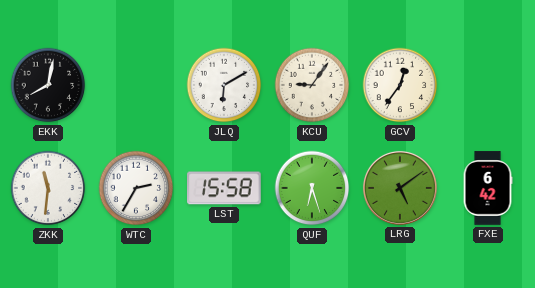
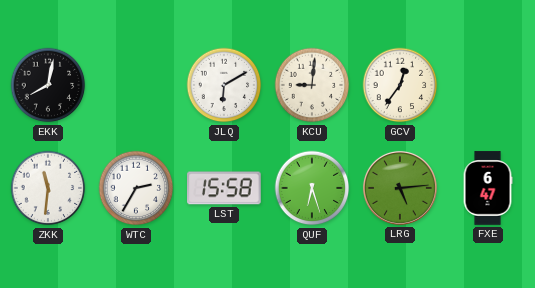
KCU: 9:06 -> 9:01
LRG: 5:09 -> 5:14
FXE: 6:42 -> 6:47
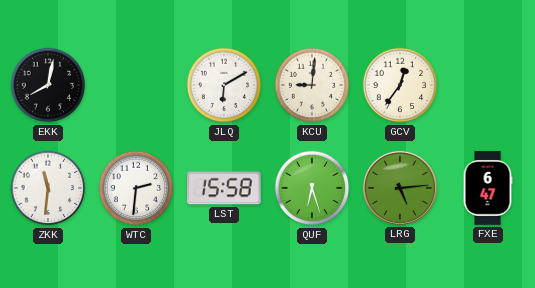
WTC: 2:35 -> 2:31
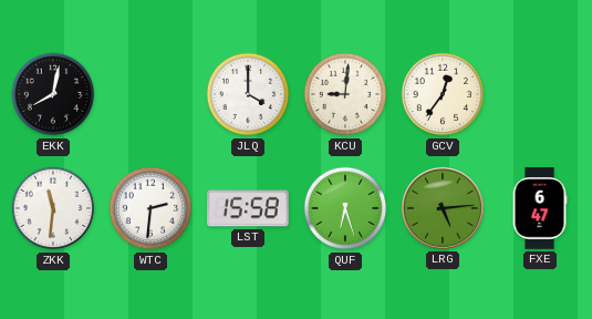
JLQ: 6:10 -> 4:00
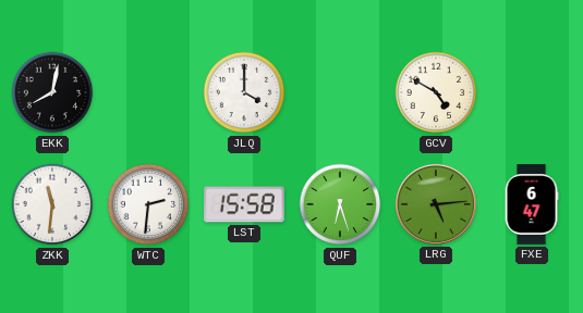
KCU: 9:01 -> none
GCV: 12:36 -> 4:50
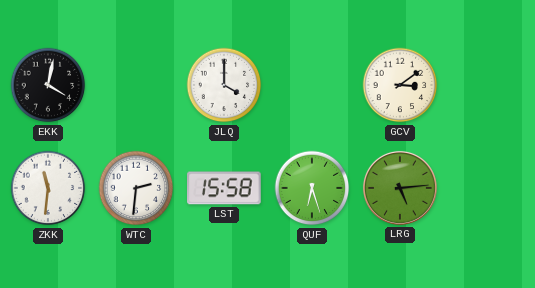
EKK: 8:02 -> 4:02
GCV: 4:50 -> 3:09
FXE: 6:47 -> none
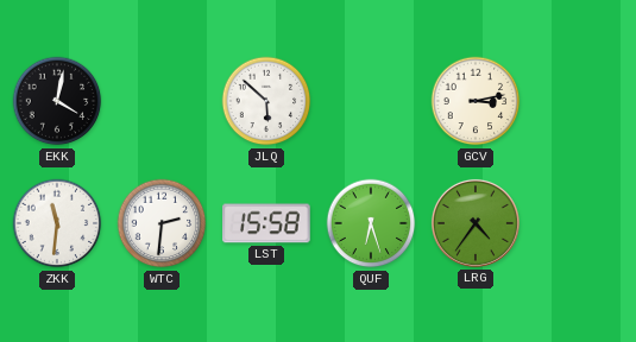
JLQ: 4:00 -> 5:52
GCV: 3:09 -> 3:13
LRG: 5:14 -> 4:36
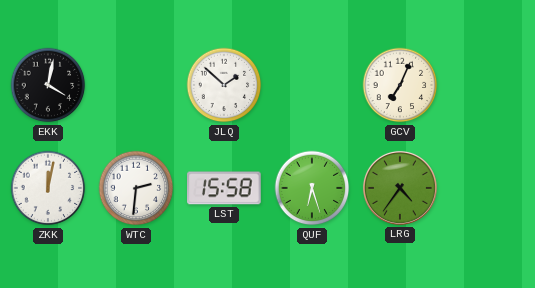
JLQ: 5:52 -> 1:52
GCV: 3:13 -> 7:04
ZKK: 11:31 -> 12:02
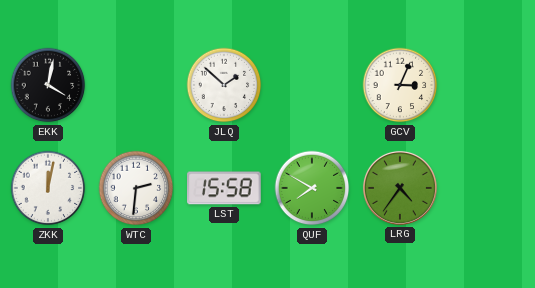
GCV: 7:04 -> 3:04
QUF: 6:27 -> 7:50
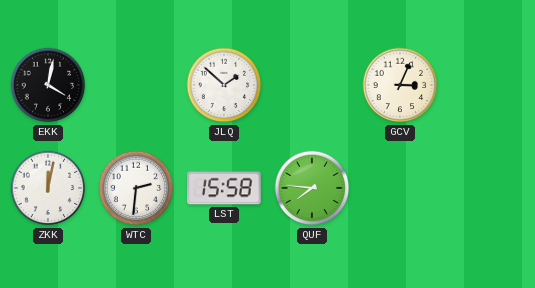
QUF: 7:50 -> 7:46
LRG: 4:36 -> none
